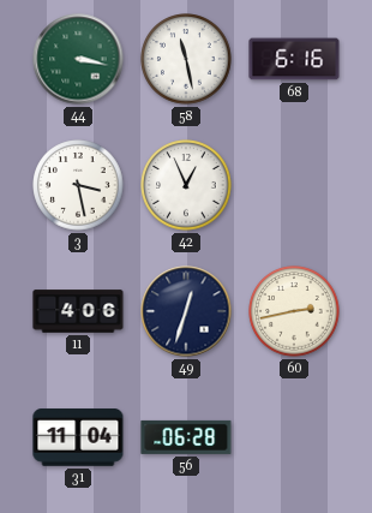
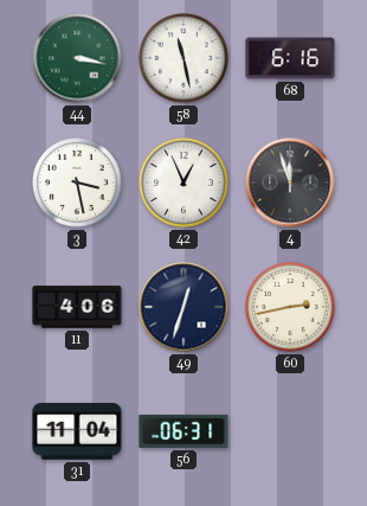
4: none -> 11:57
56: 06:28 -> 06:31
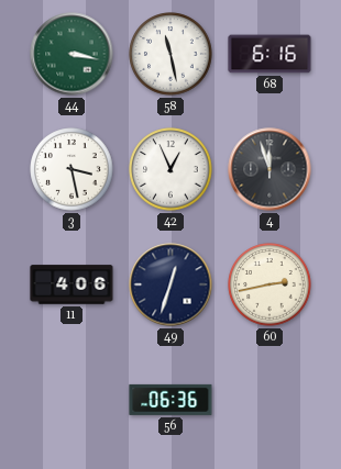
31: 11:04 -> none
56: 06:31 -> 06:36
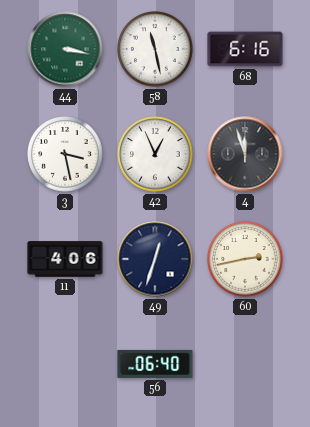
56: 06:36 -> 06:40
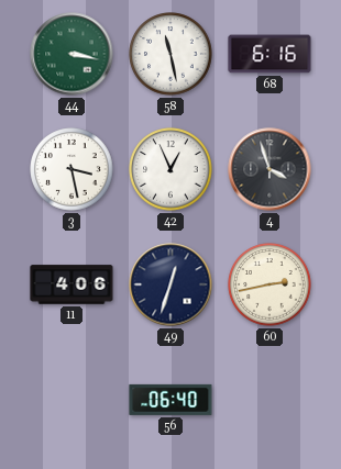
4: 11:57 -> 3:57
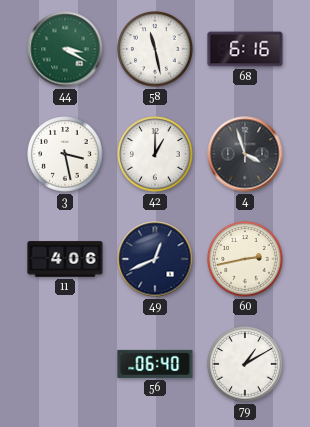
44: 3:17 -> 3:20
42: 12:56 -> 1:00
49: 12:33 -> 12:41
79: none -> 1:10
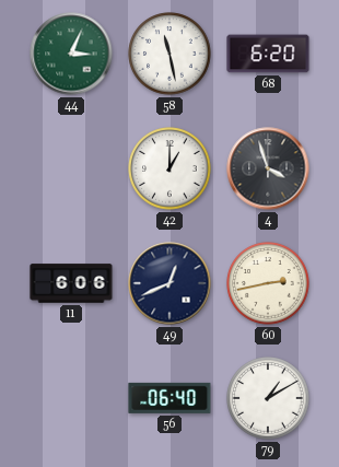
44: 3:20 -> 3:04
68: 6:16 -> 6:20
3: 3:28 -> none
11: 4:06 -> 6:06
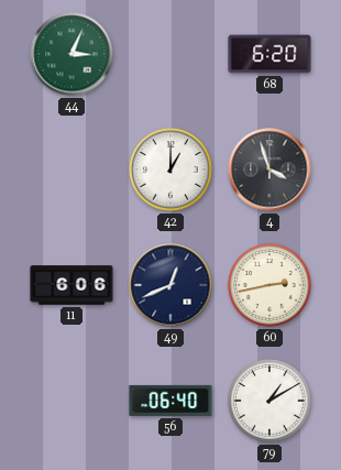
58: 11:28 -> none
